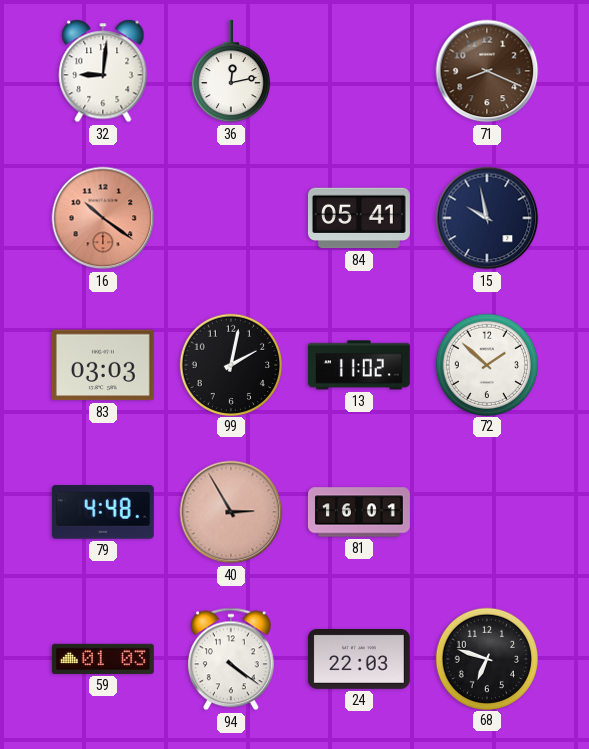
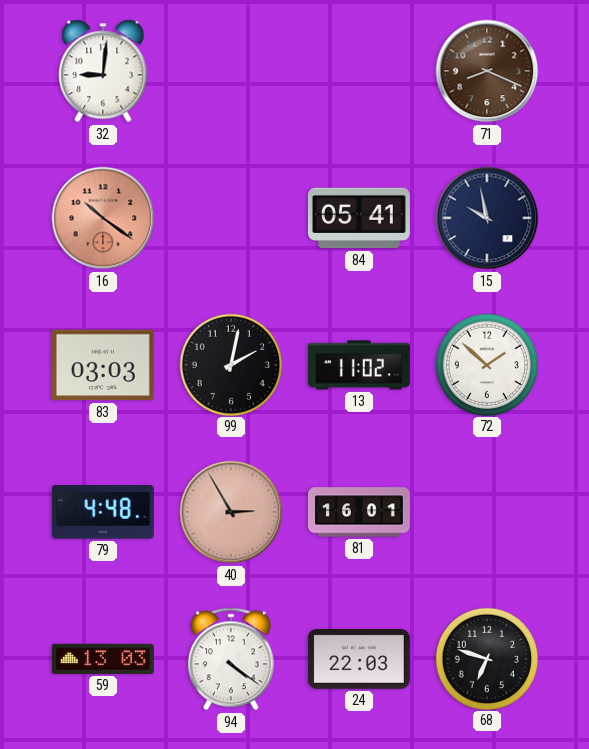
36: 12:13 -> none
59: 01:03 -> 13:03
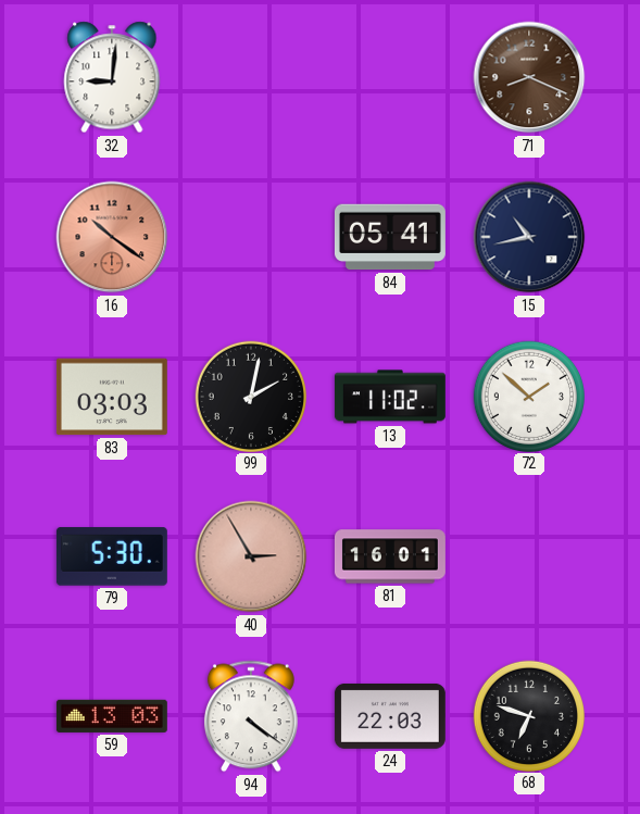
15: 9:58 -> 10:43
79: 4:48 -> 5:30
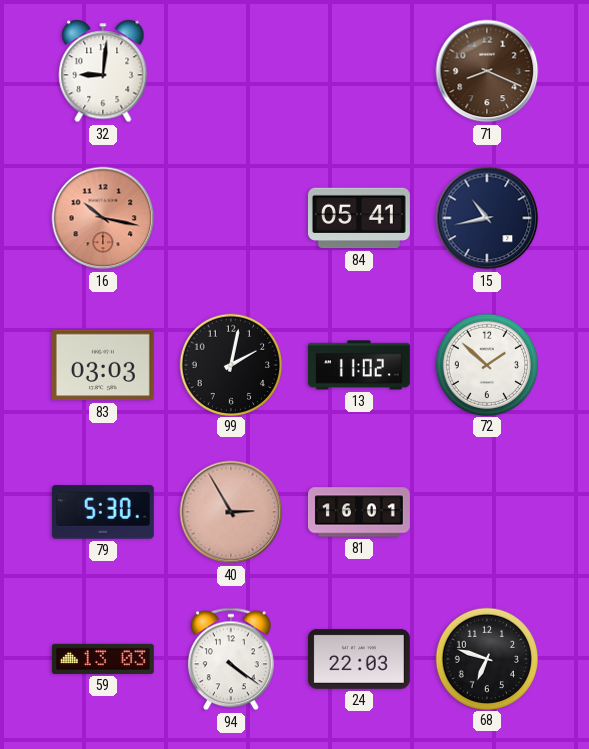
16: 10:21 -> 10:17
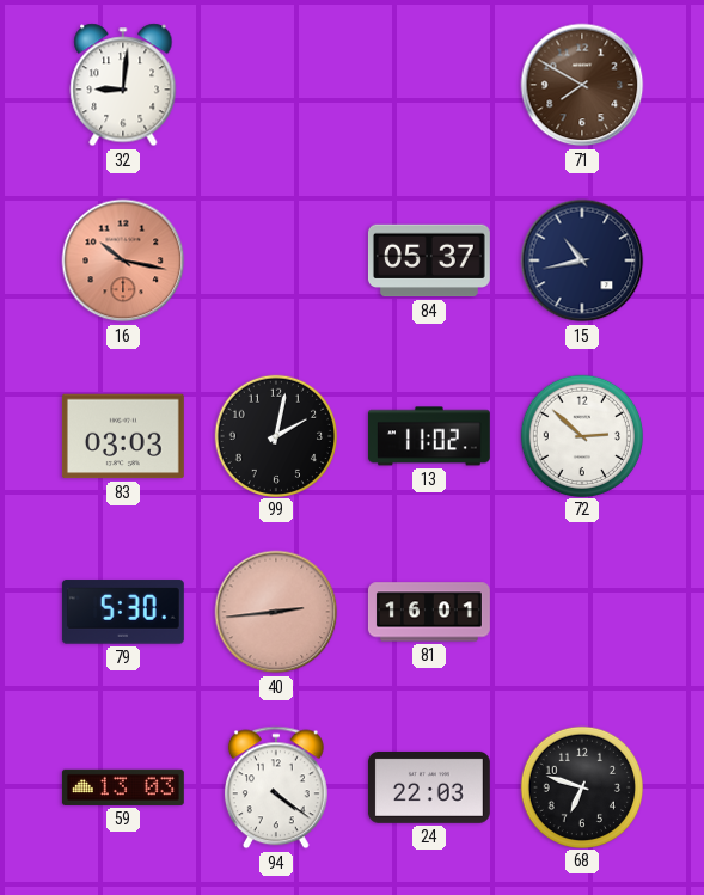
71: 8:19 -> 7:50
84: 05:41 -> 05:37
72: 1:52 -> 2:52
40: 2:55 -> 2:44
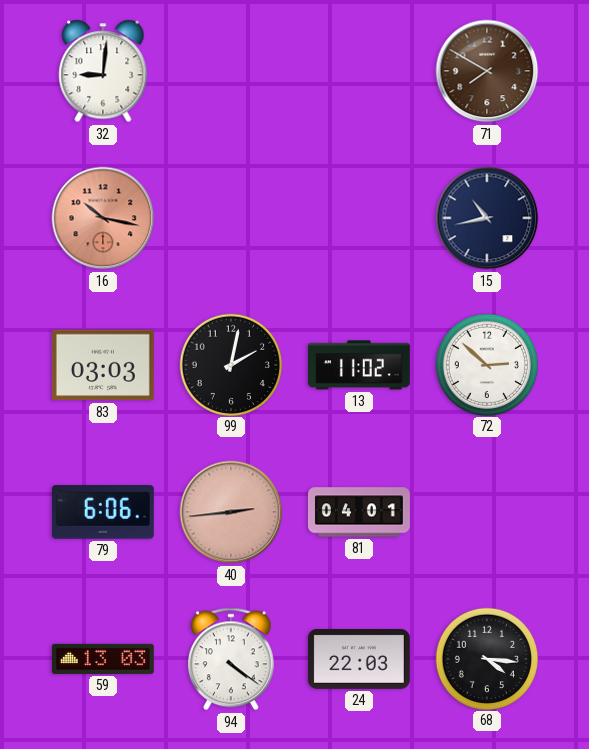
84: 05:37 -> none
79: 5:30 -> 6:06
81: 16:01 -> 04:01
68: 6:48 -> 4:16
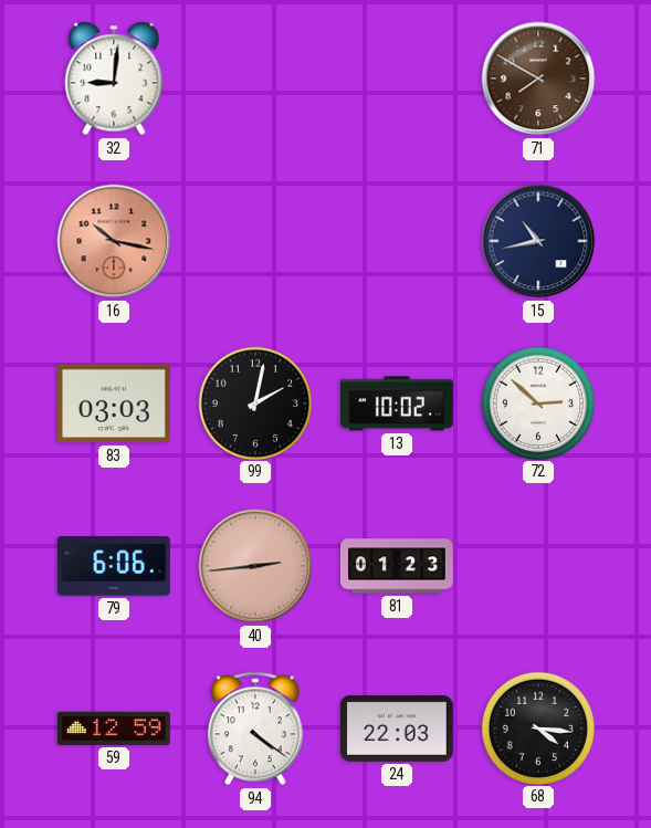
13: 11:02 -> 10:02
81: 04:01 -> 01:23
59: 13:03 -> 12:59
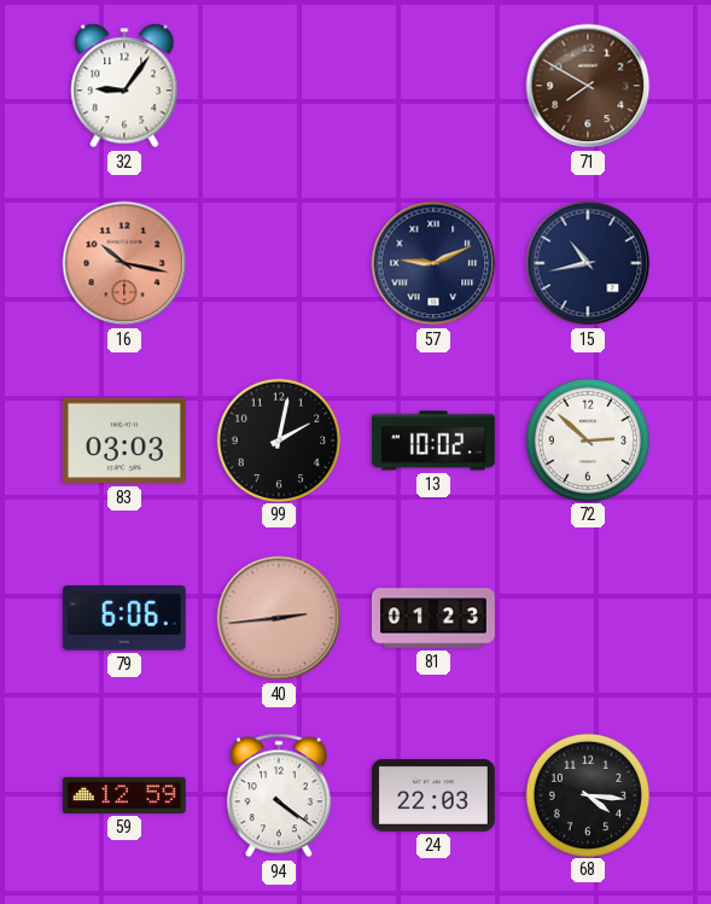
32: 9:01 -> 9:06
57: none -> 9:11
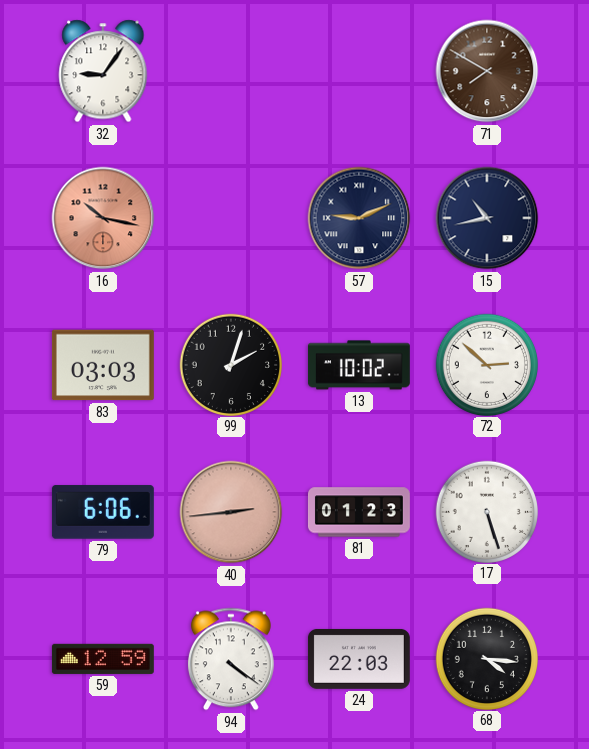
99: 2:02 -> 2:03
17: none -> 5:27
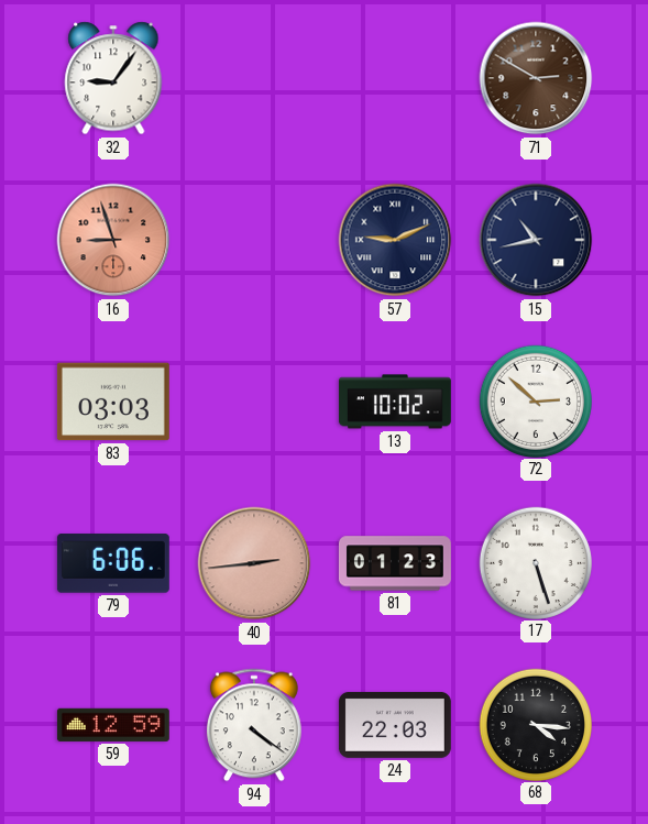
71: 7:50 -> 2:50
16: 10:17 -> 8:57
99: 2:03 -> none
